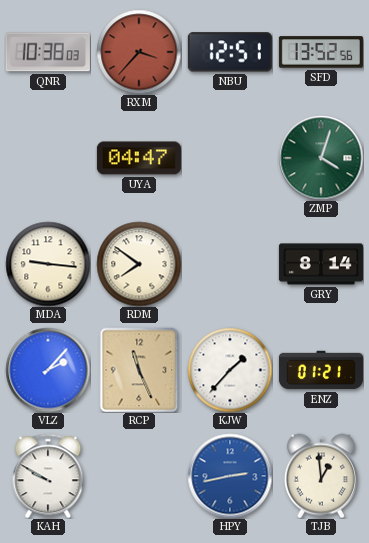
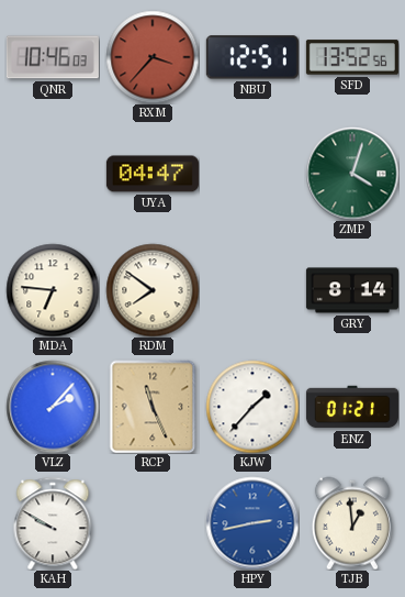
QNR: 10:38 -> 10:46
MDA: 9:16 -> 6:46
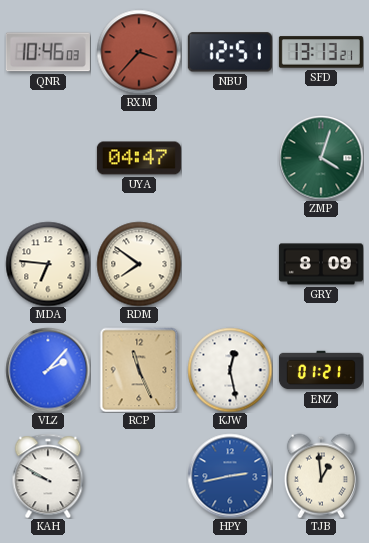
SFD: 13:52 -> 13:13
GRY: 8:14 -> 8:09
KJW: 1:37 -> 12:28
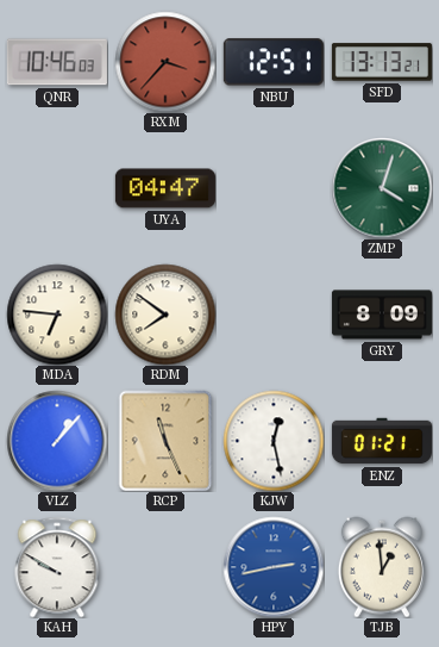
VLZ: 2:07 -> 1:07
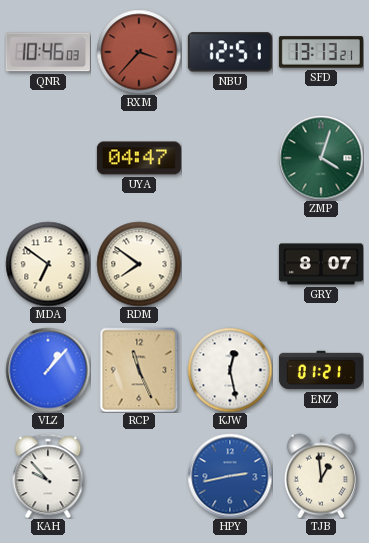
MDA: 6:46 -> 6:51
GRY: 8:09 -> 8:07
KAH: 9:50 -> 9:53
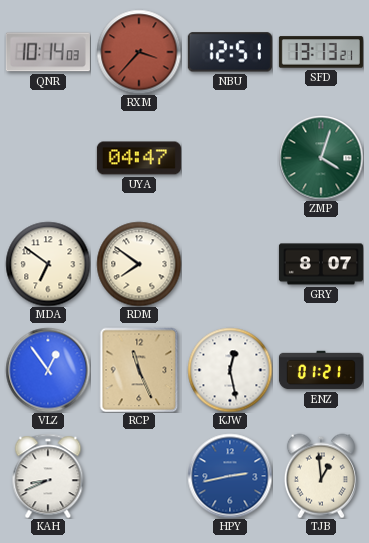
QNR: 10:46 -> 10:14
VLZ: 1:07 -> 12:54
KAH: 9:53 -> 8:41
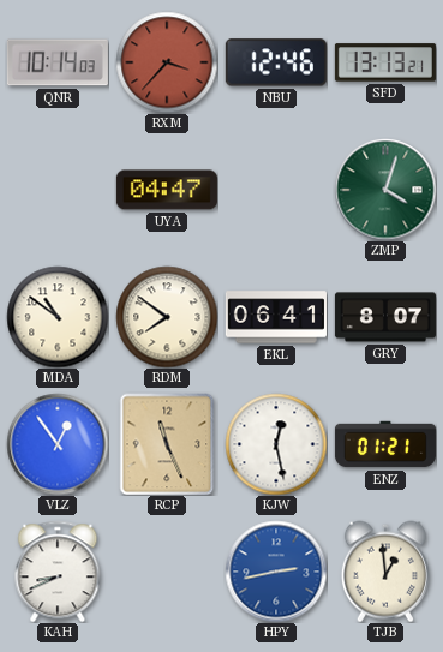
NBU: 12:51 -> 12:46
MDA: 6:51 -> 10:51
EKL: none -> 06:41
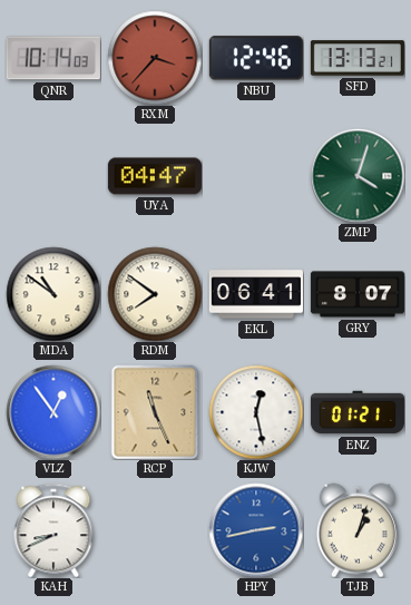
TJB: 12:59 -> 1:03
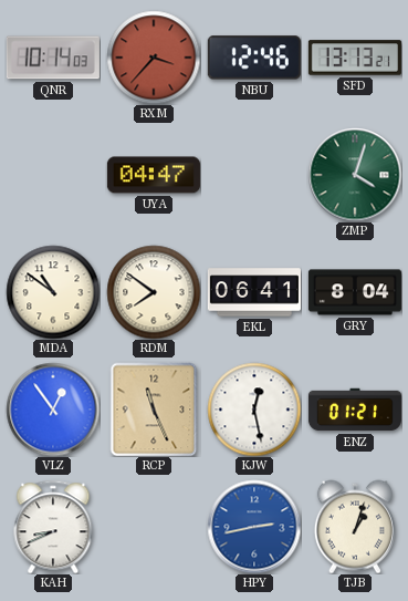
GRY: 8:07 -> 8:04
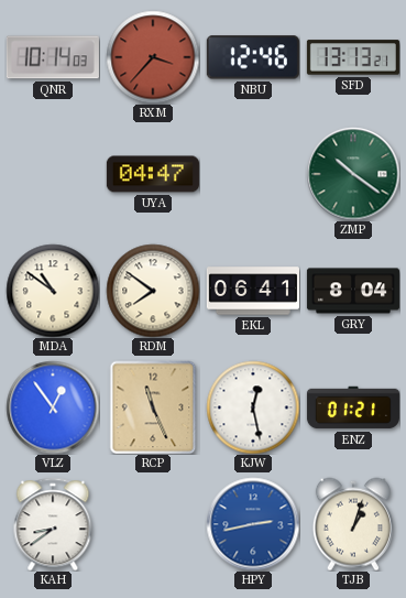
ZMP: 4:03 -> 10:21
KAH: 8:41 -> 8:39
